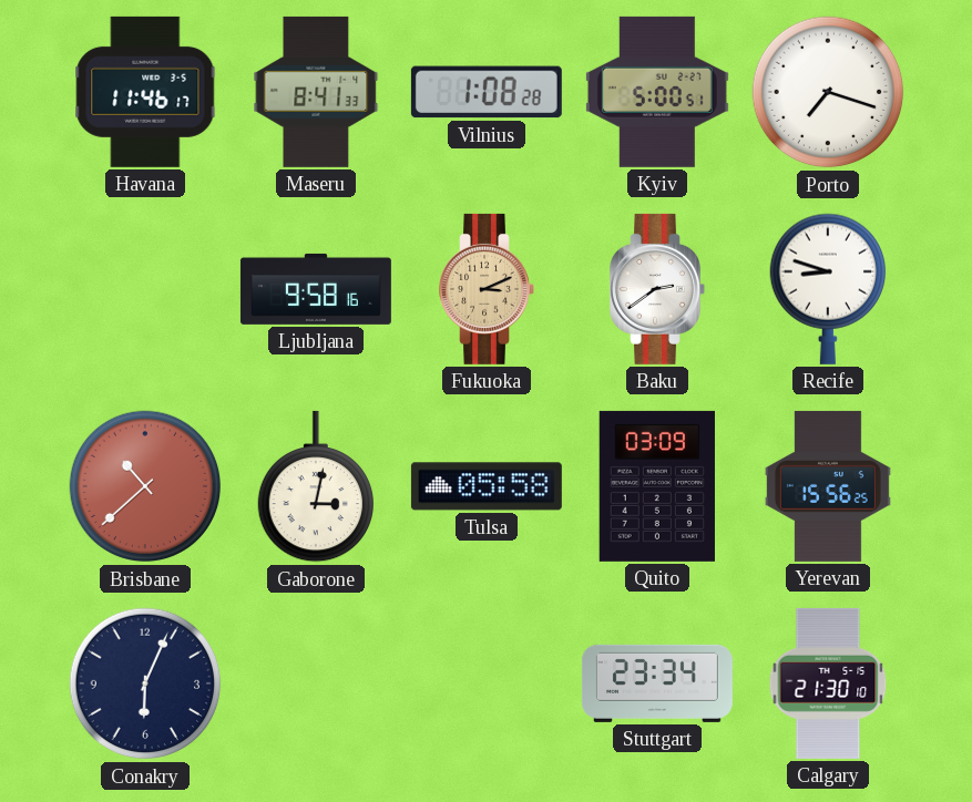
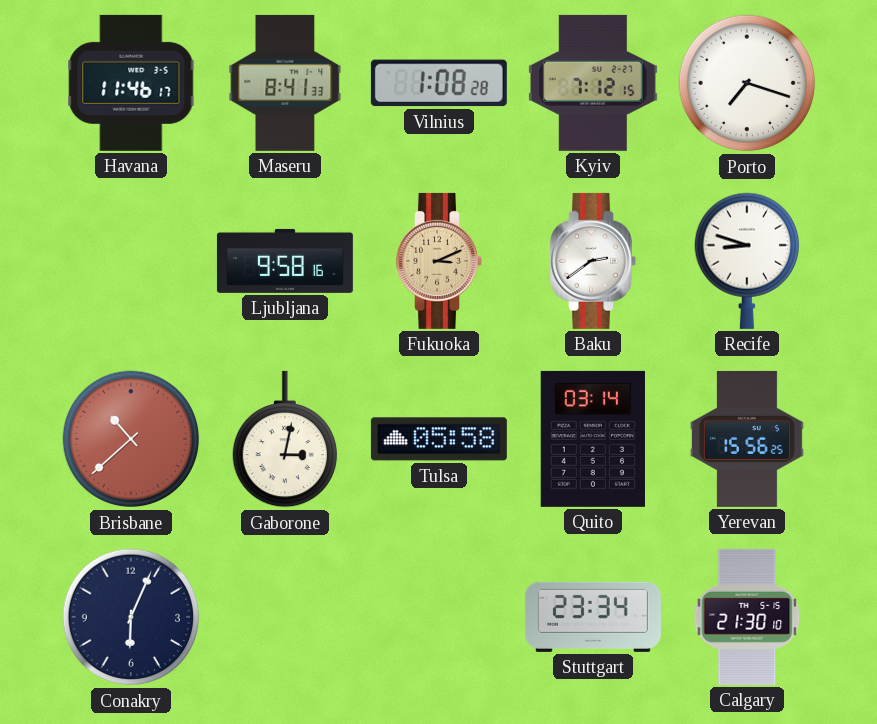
Kyiv: 5:00 -> 7:12
Quito: 03:09 -> 03:14
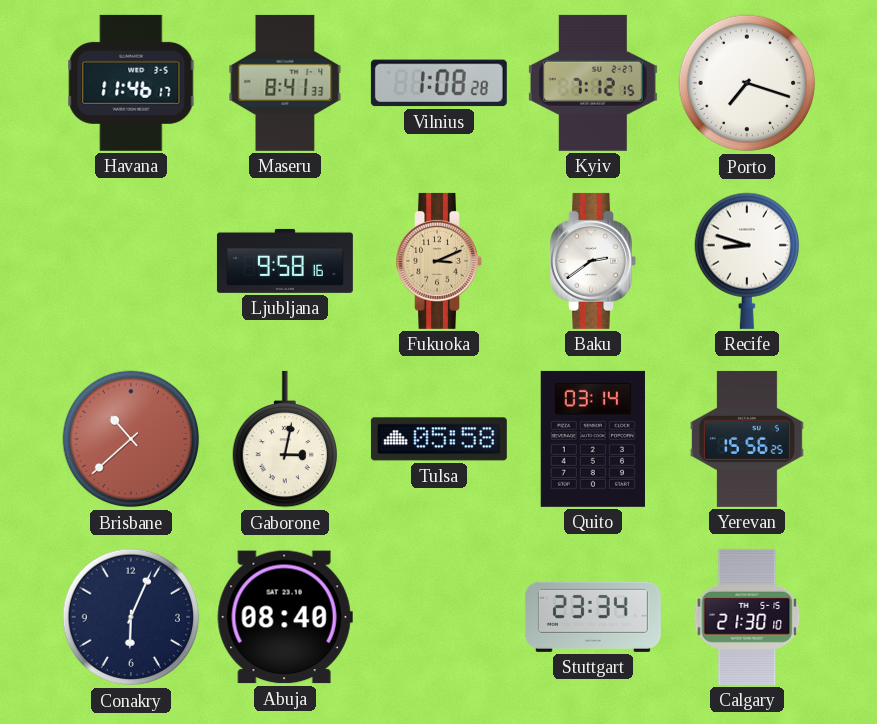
Abuja: none -> 08:40
